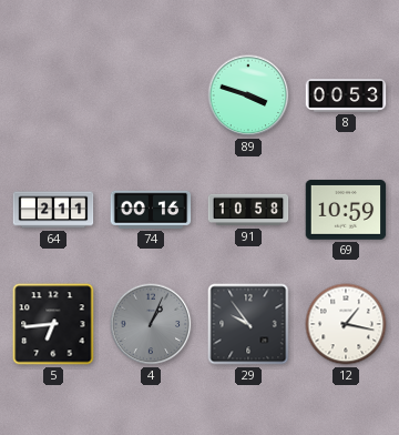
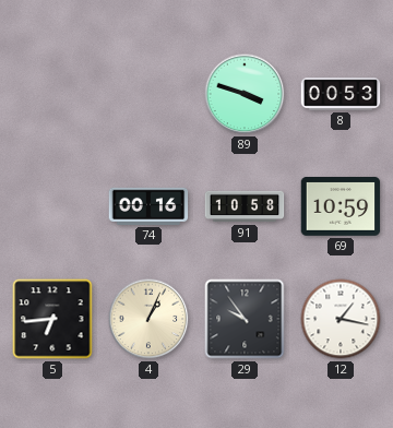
64: 2:11 -> none
4 dial: grey -> cream
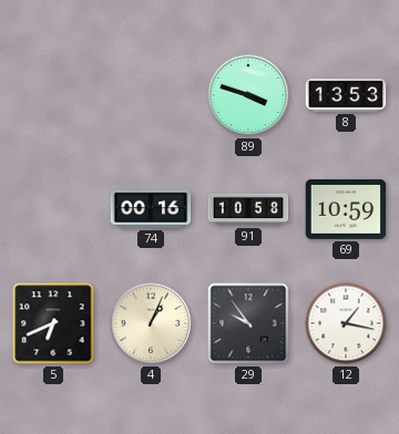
8: 00:53 -> 13:53
5: 6:44 -> 6:41
